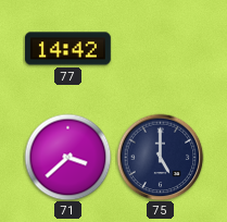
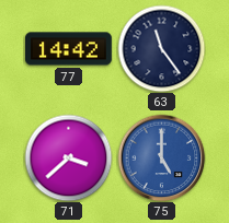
63: none -> 11:24
75 dial: navy -> blue
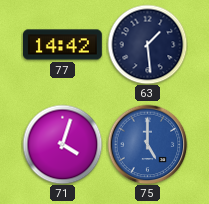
63: 11:24 -> 1:29
71: 3:38 -> 4:03
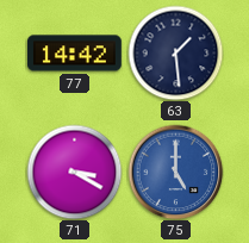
71: 4:03 -> 3:20
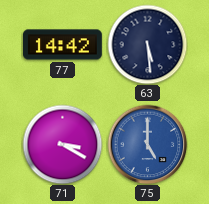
63: 1:29 -> 5:29
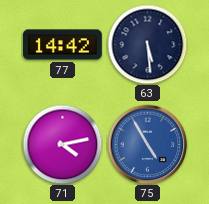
71: 3:20 -> 4:13
75: 5:00 -> 4:55
